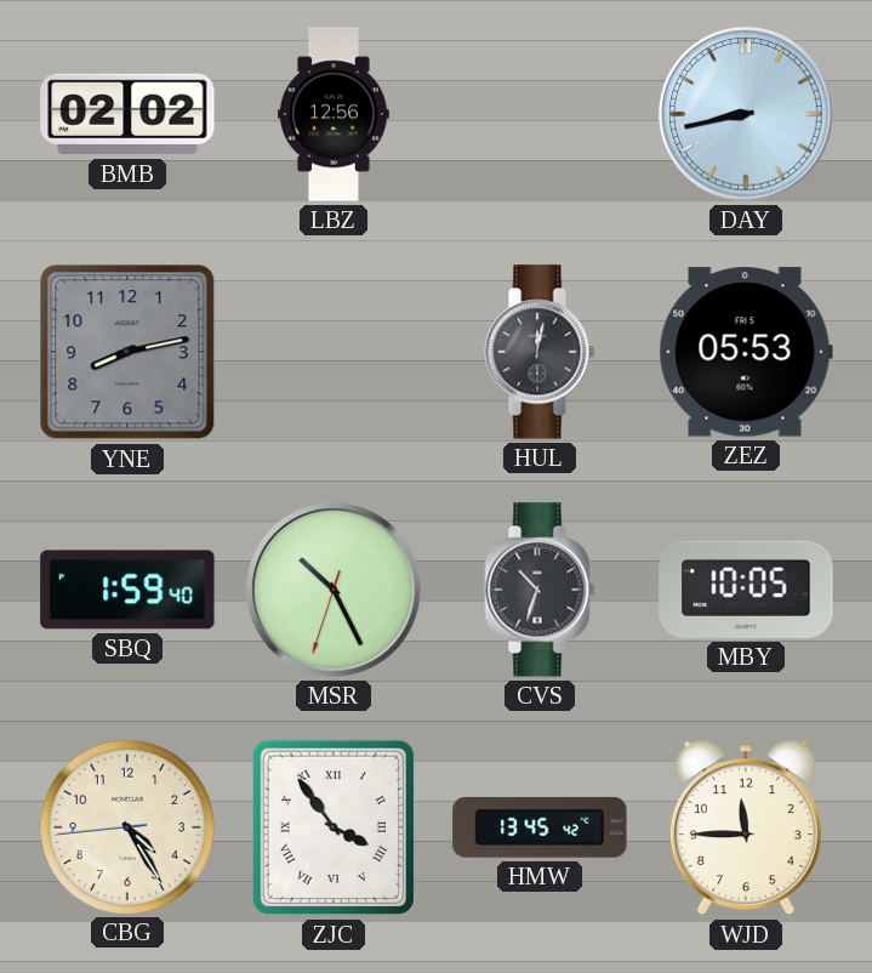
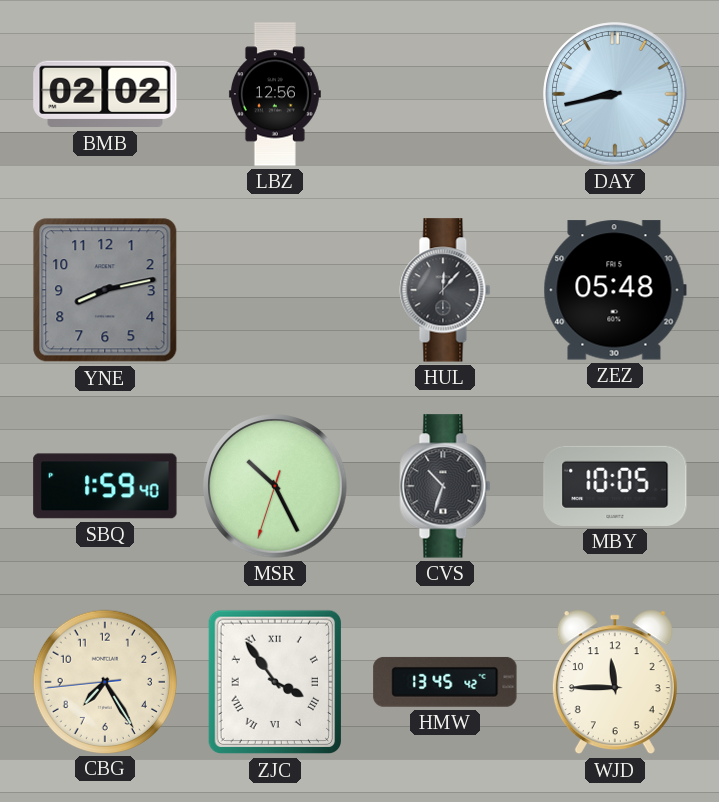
HUL: 12:02 -> 12:07
ZEZ: 05:53 -> 05:48
CBG: 4:24 -> 7:24
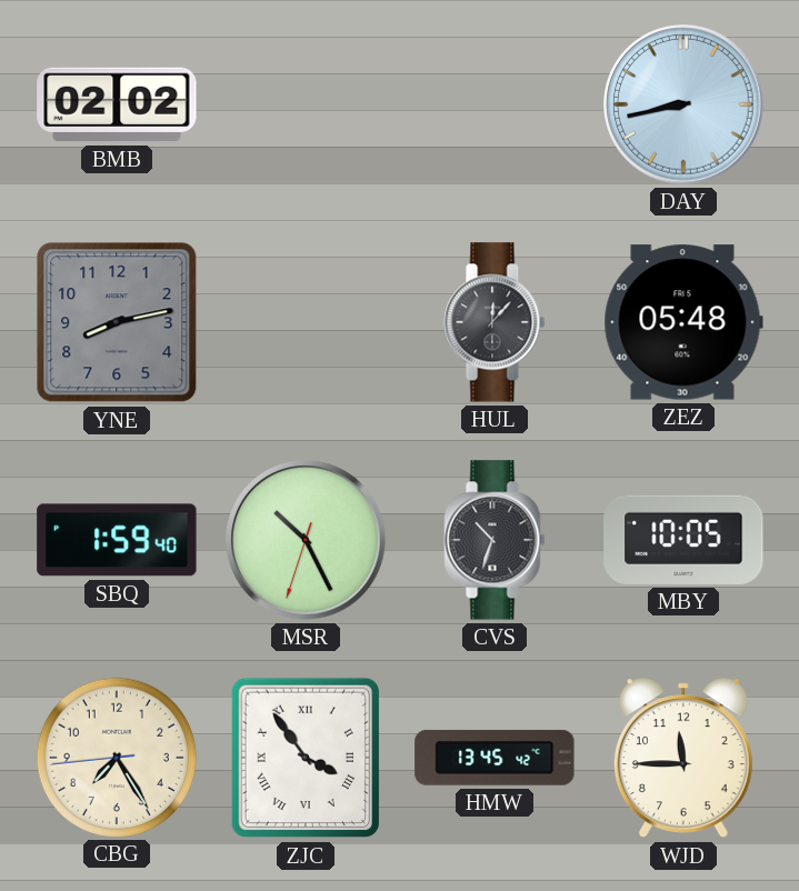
LBZ: 12:56 -> none
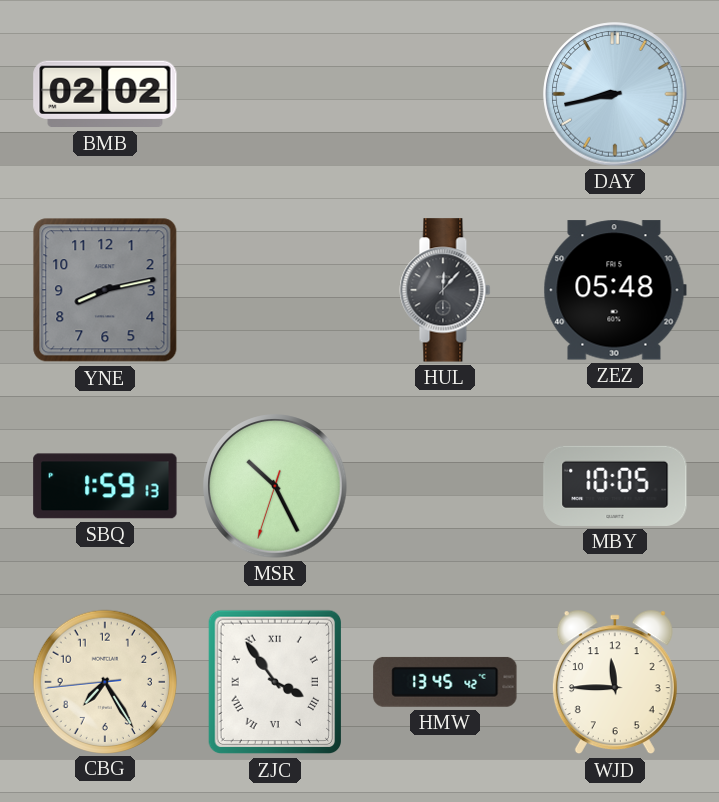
SBQ: 1:59:40 -> 1:59:13
CVS: 10:33 -> none
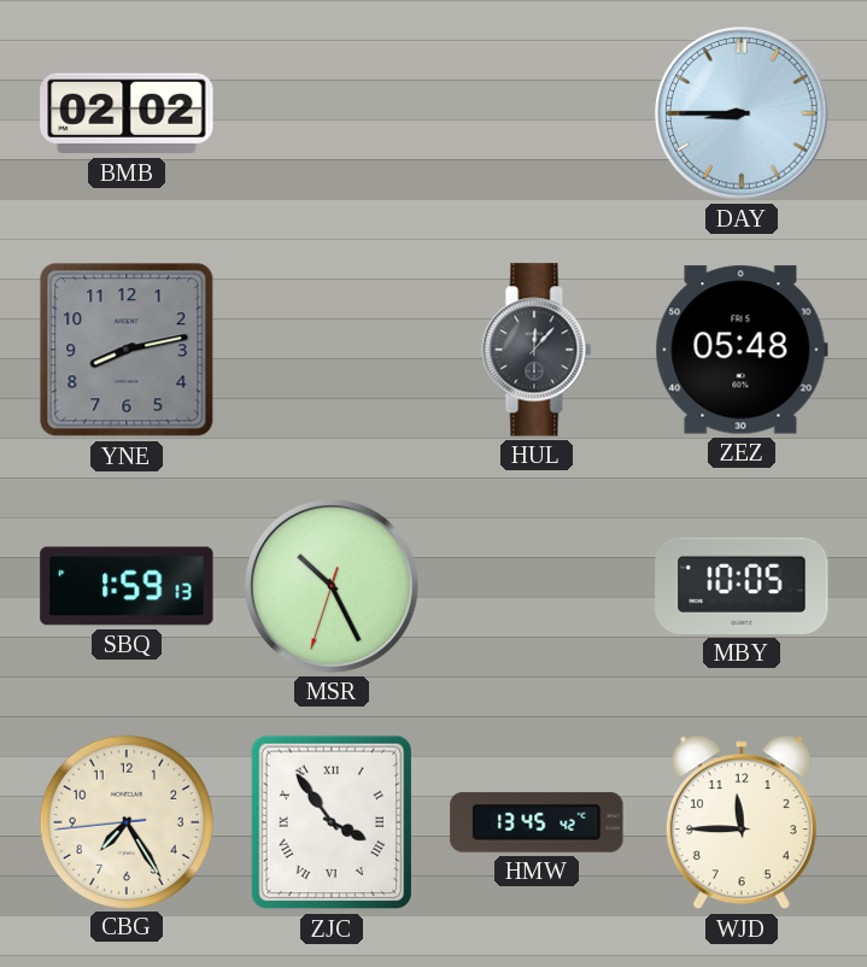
DAY: 8:43 -> 8:45
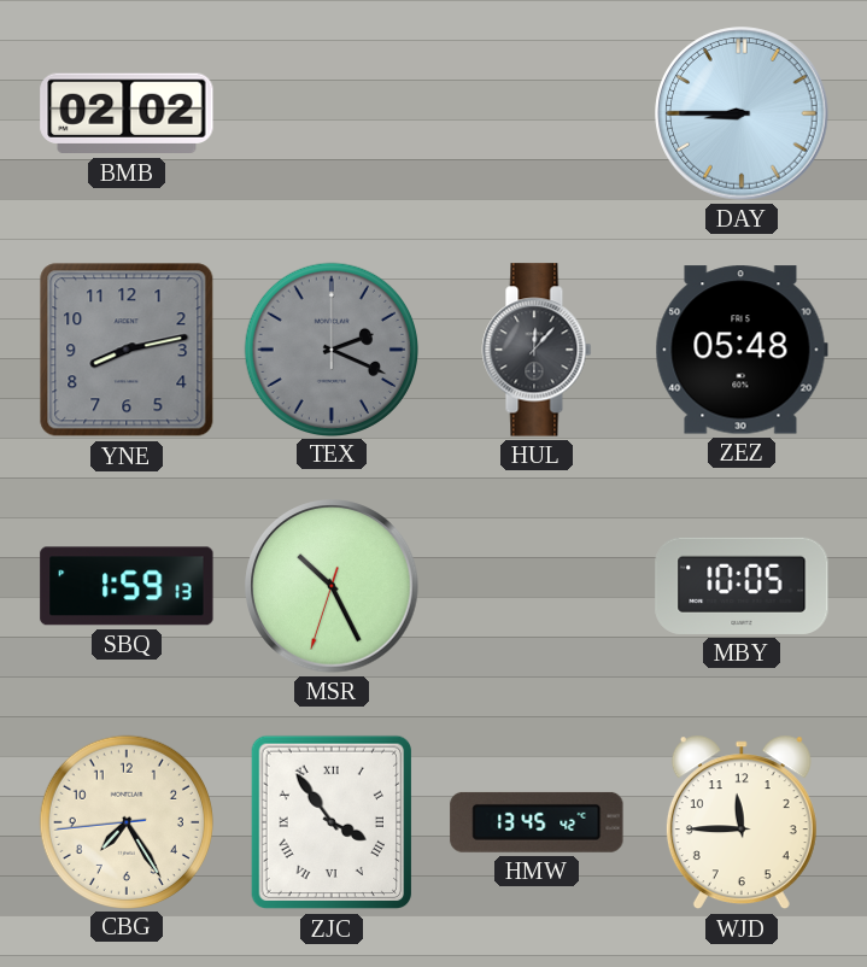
TEX: none -> 2:19
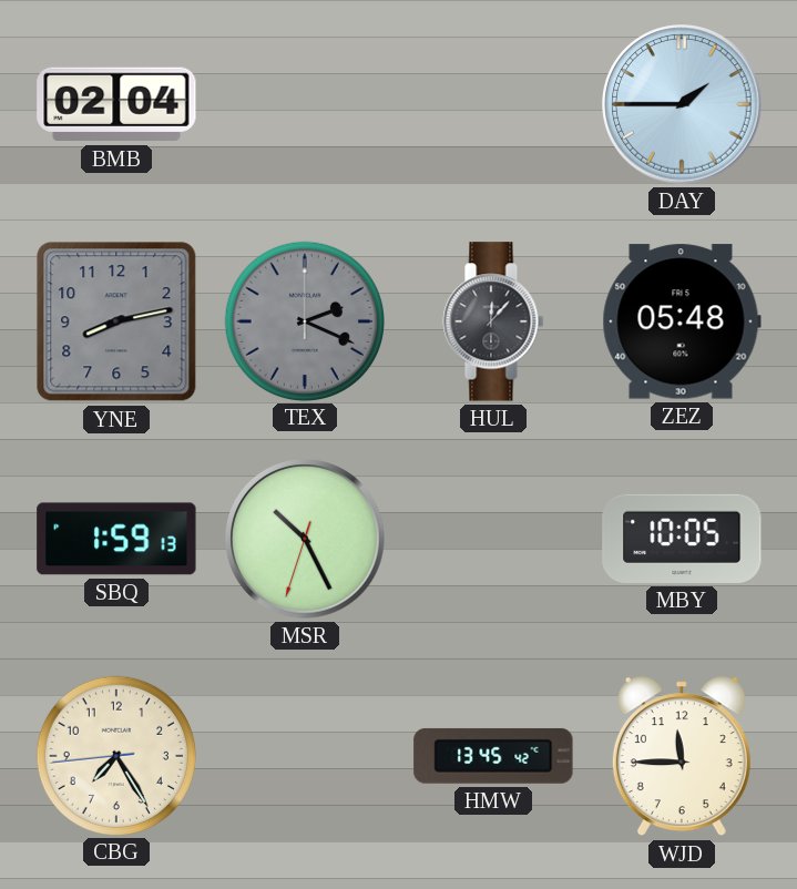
BMB: 02:02 -> 02:04
DAY: 8:45 -> 1:45
ZJC: 3:54 -> none
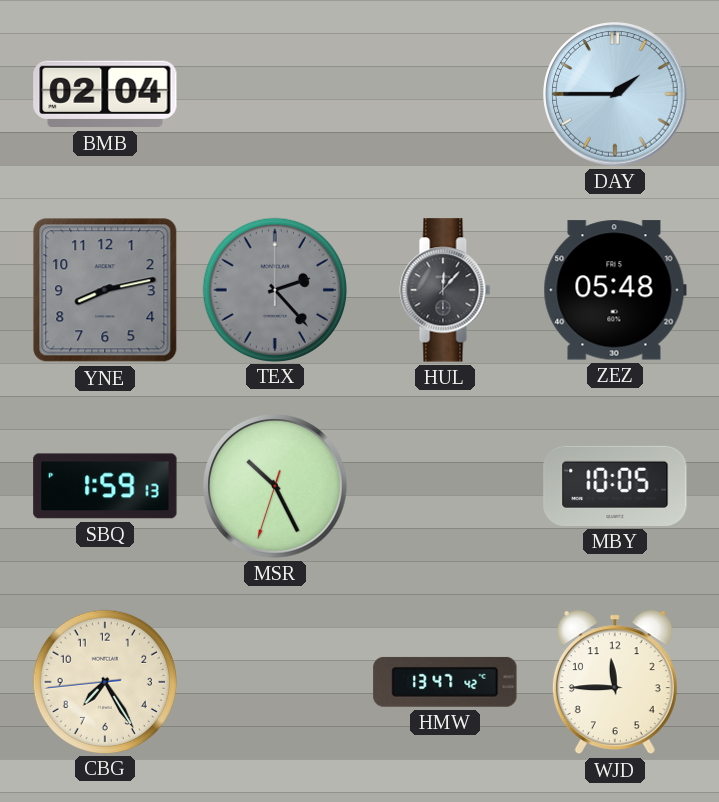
TEX: 2:19 -> 2:23
HMW: 13:45 -> 13:47
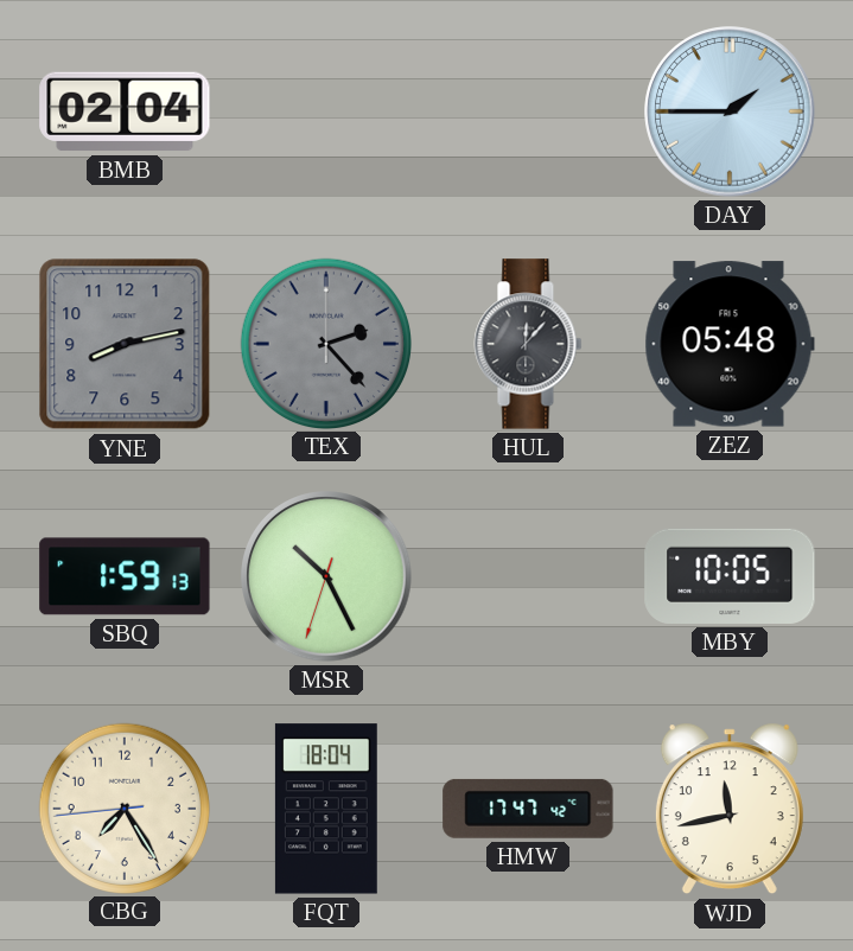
FQT: none -> 18:04
HMW: 13:47 -> 17:47
WJD: 11:45 -> 11:43
